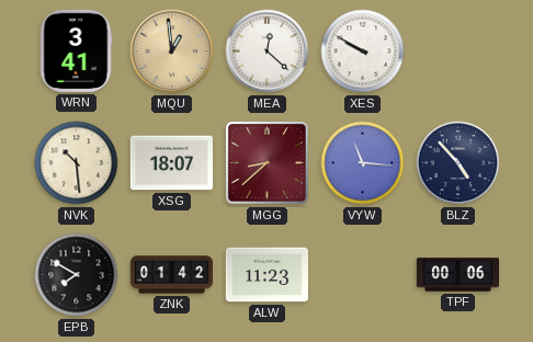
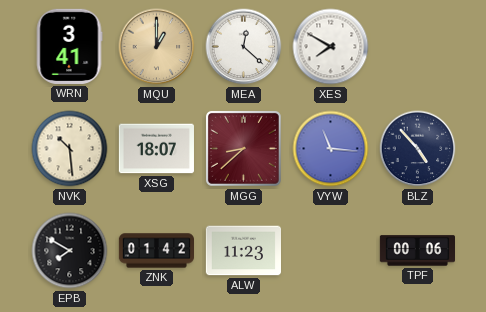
MQU: 12:59 -> 1:00
XES: 9:50 -> 7:50
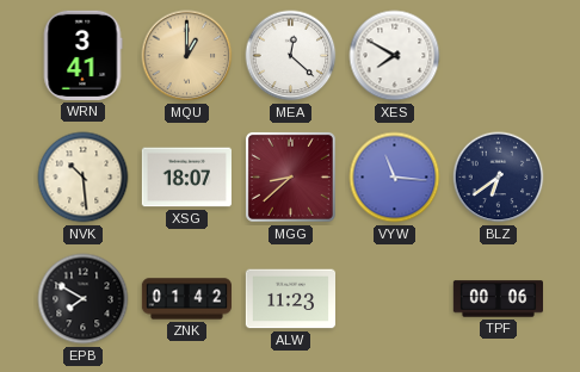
BLZ: 4:53 -> 6:39
